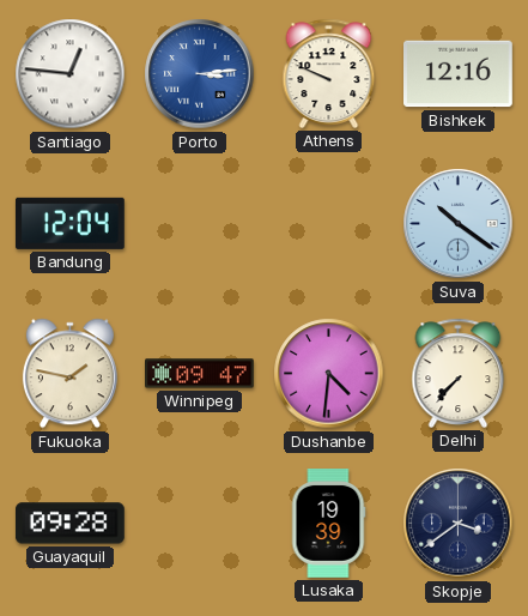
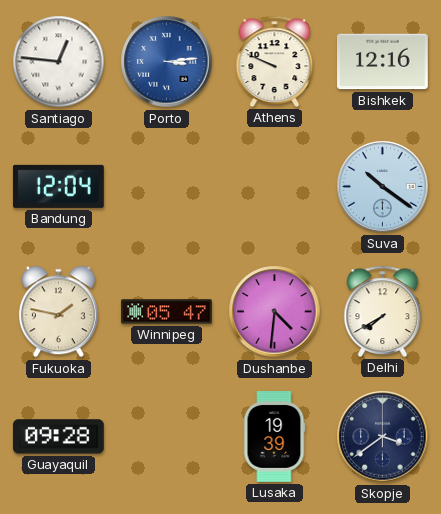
Winnipeg: 09:47 -> 05:47
Delhi: 7:37 -> 7:40
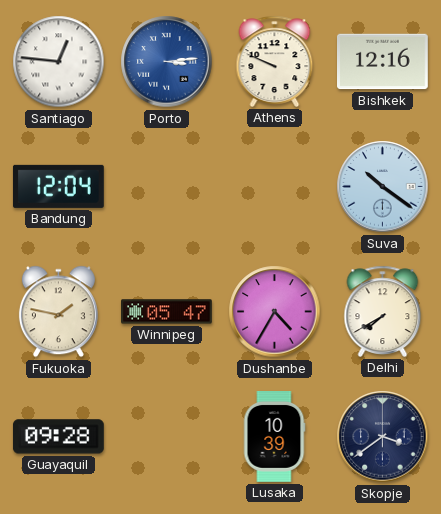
Dushanbe: 4:31 -> 4:35
Lusaka: 19:39 -> 10:39
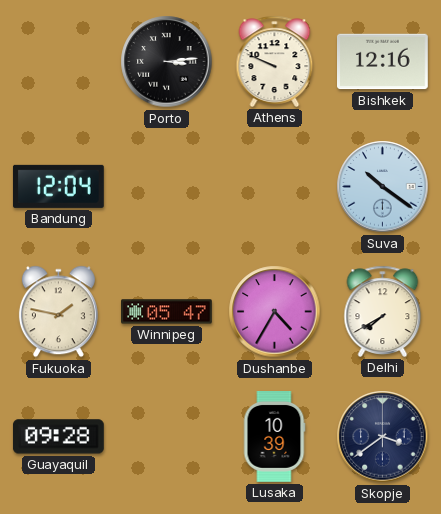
Santiago: 12:46 -> none
Porto dial: blue -> black
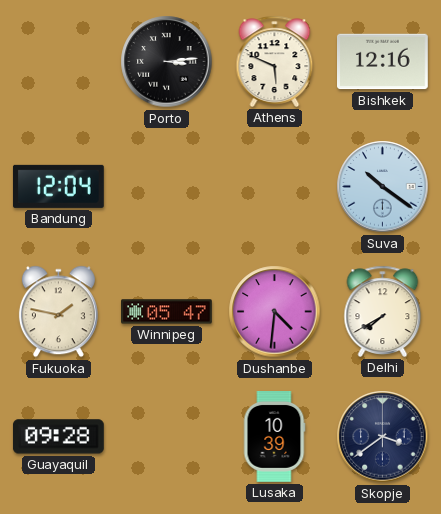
Athens: 9:49 -> 5:49
Dushanbe: 4:35 -> 4:31
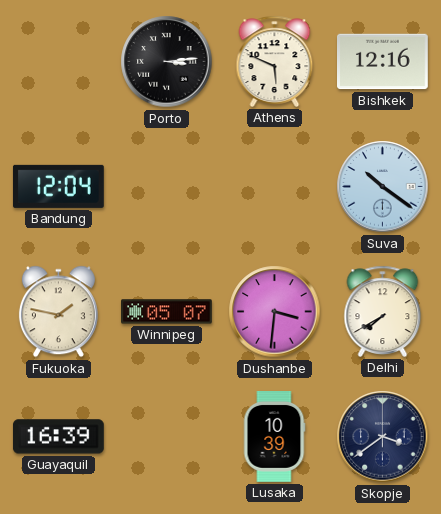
Winnipeg: 05:47 -> 05:07
Dushanbe: 4:31 -> 3:31
Guayaquil: 09:28 -> 16:39
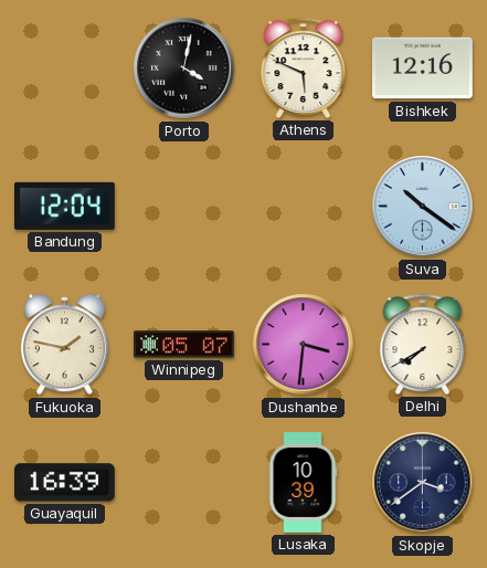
Porto: 3:14 -> 4:02
